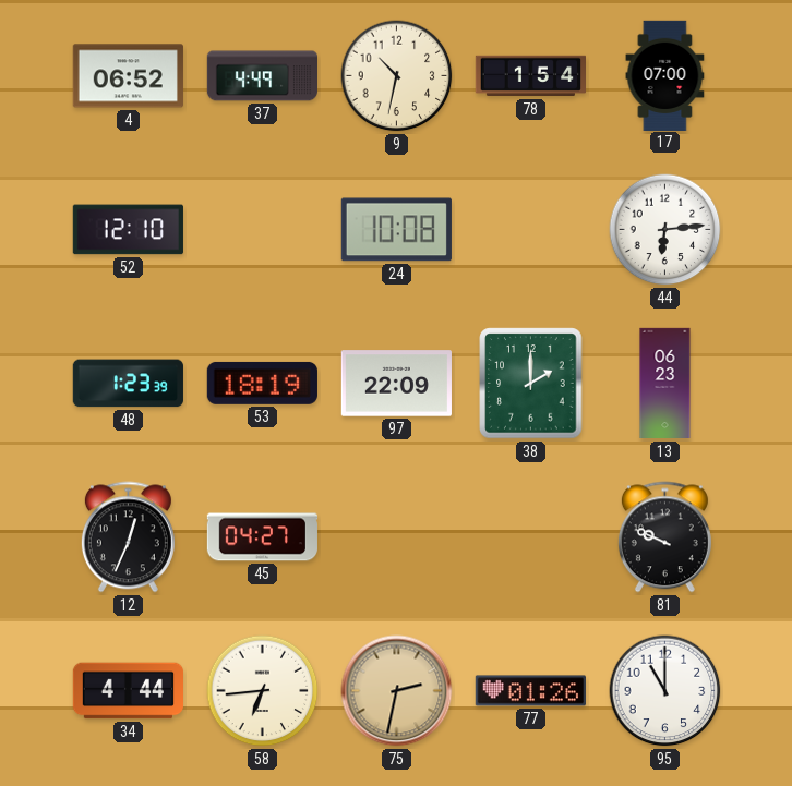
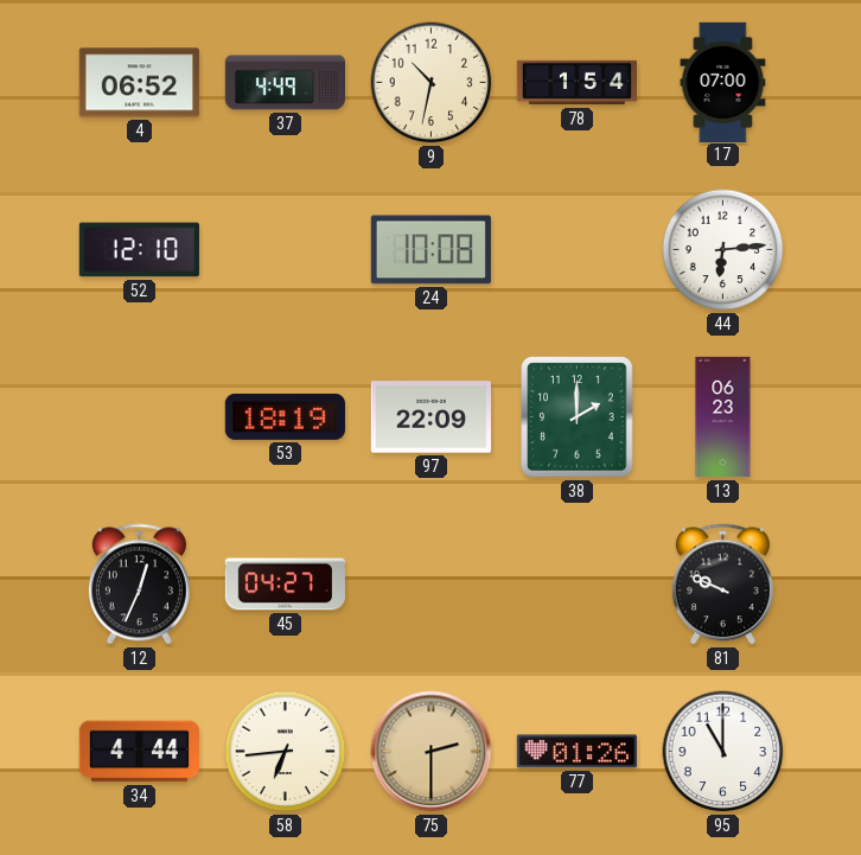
48: 1:23 -> none
75: 2:32 -> 2:30
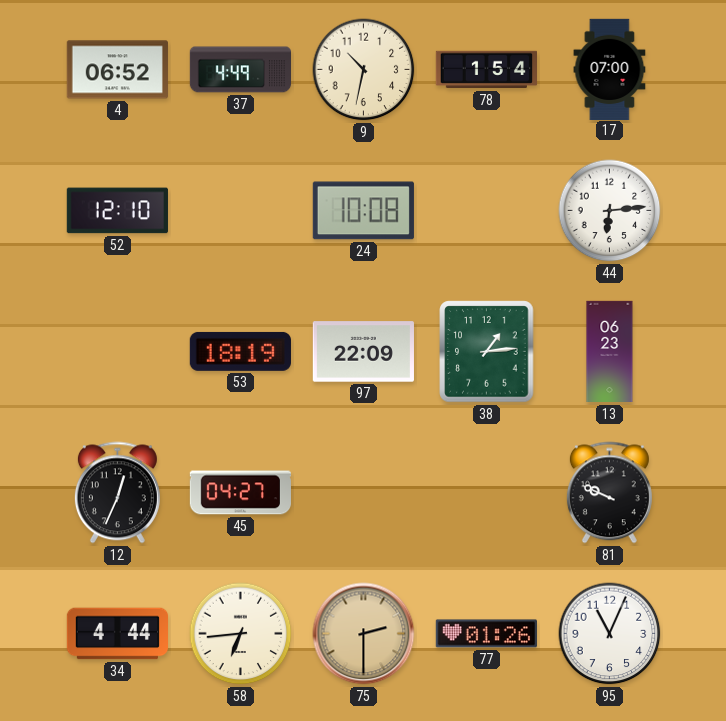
38: 2:00 -> 1:14
95: 11:00 -> 11:04
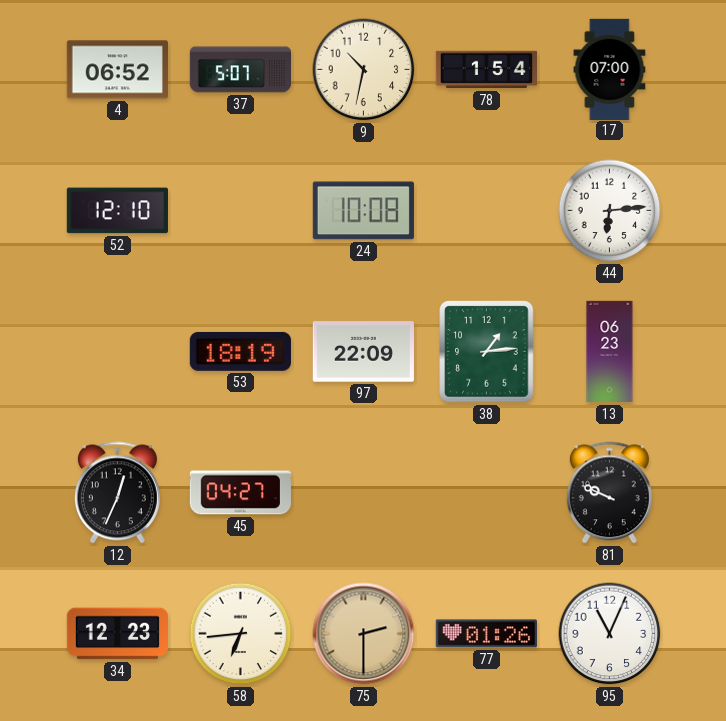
37: 4:49 -> 5:07
34: 4:44 -> 12:23
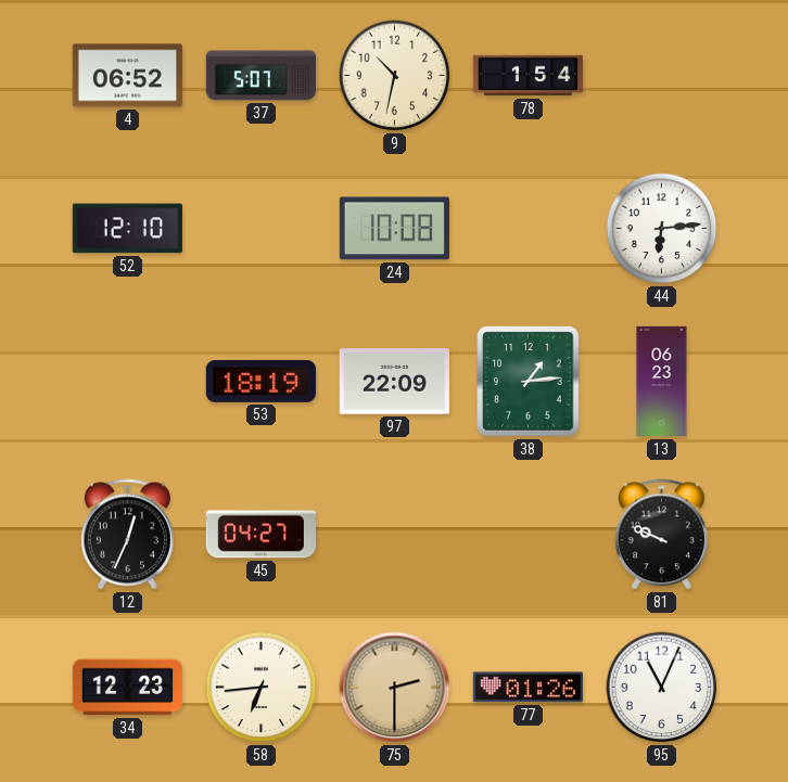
17: 07:00 -> none
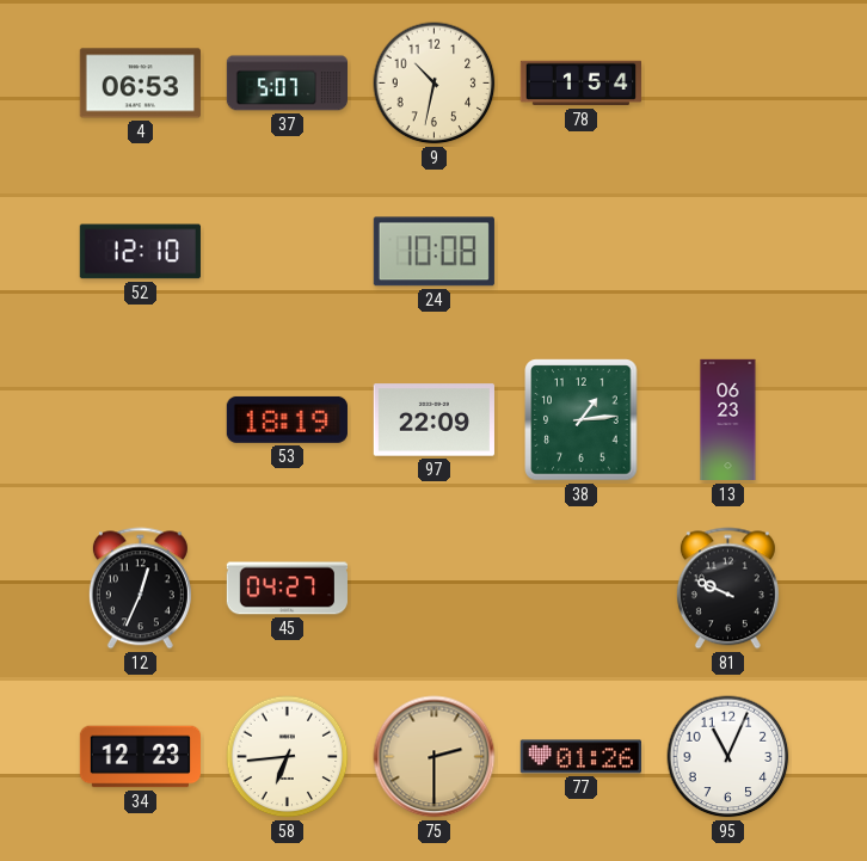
4: 06:52 -> 06:53
44: 6:14 -> none
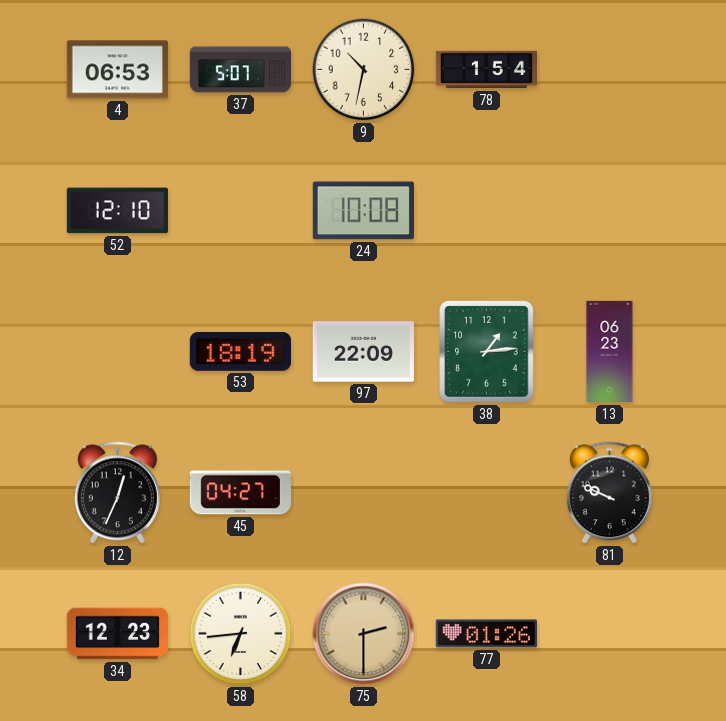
95: 11:04 -> none
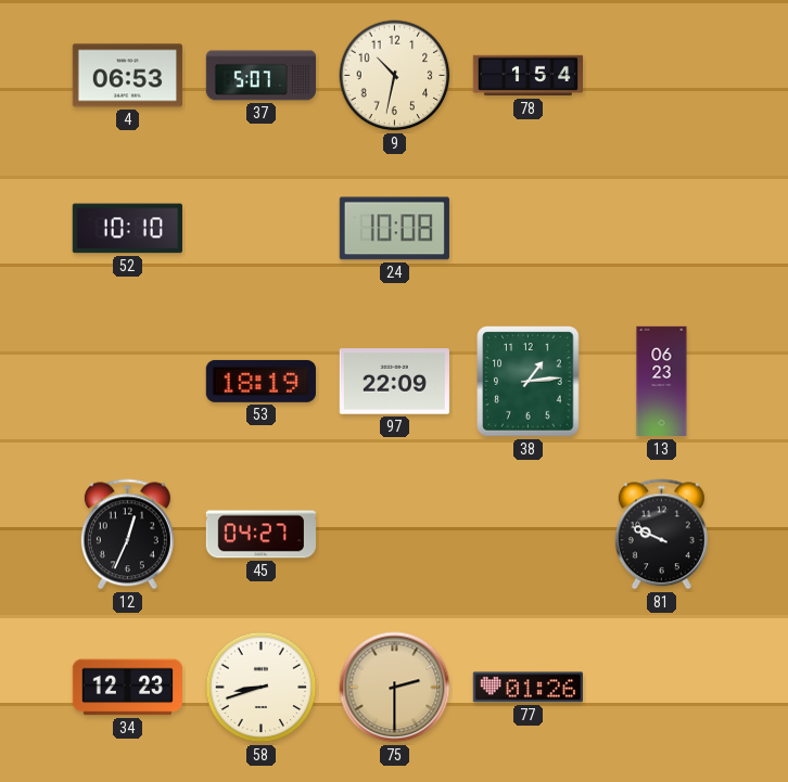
52: 12:10 -> 10:10
58: 6:44 -> 8:42
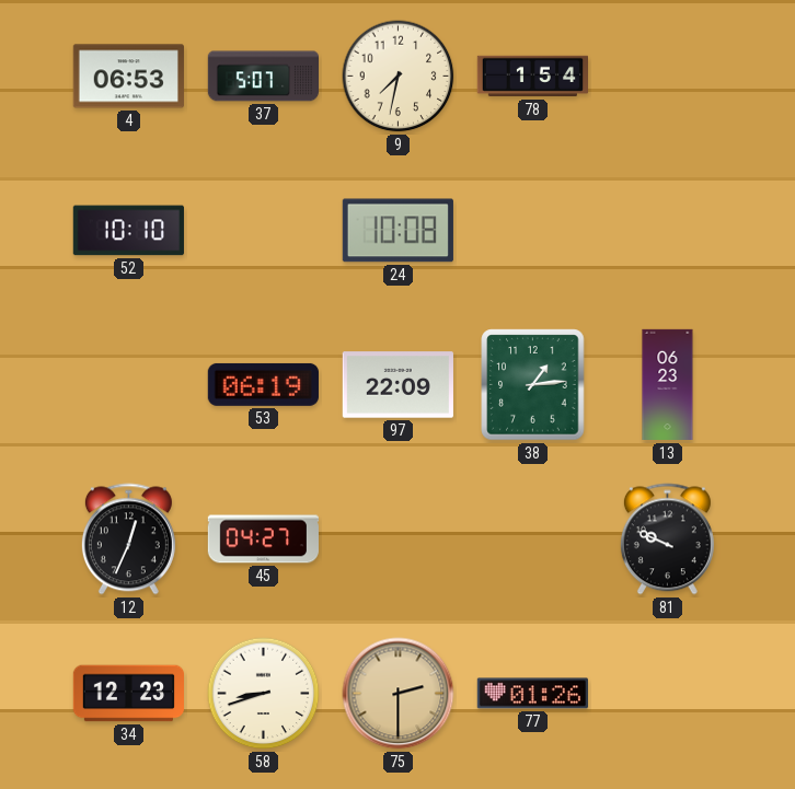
9: 10:32 -> 7:32
53: 18:19 -> 06:19
